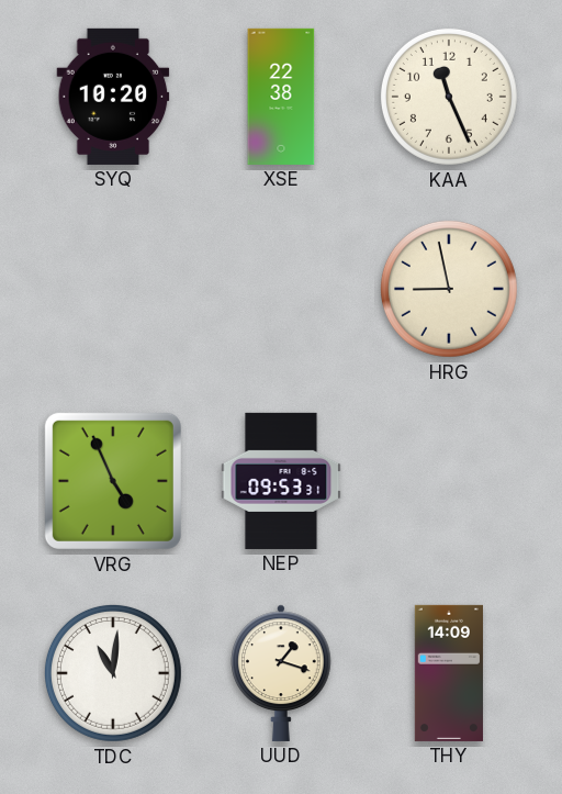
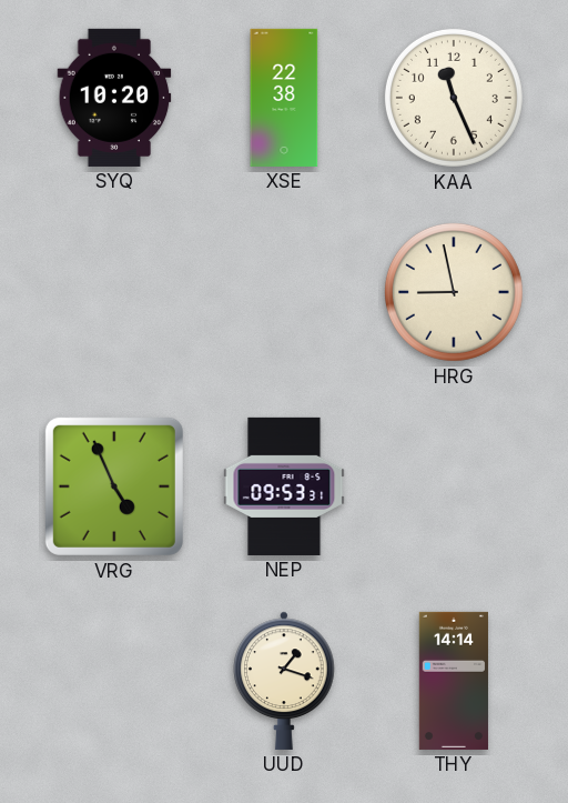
TDC: 11:01 -> none
THY: 14:09 -> 14:14
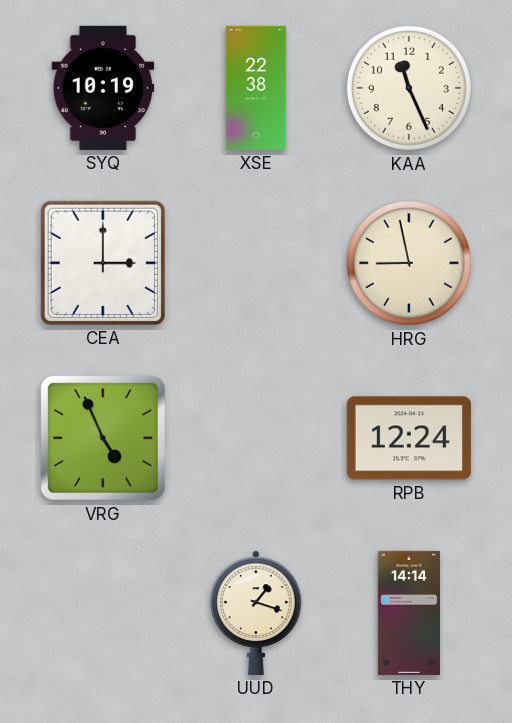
SYQ: 10:20 -> 10:19
CEA: none -> 3:00
NEP: 09:53 -> none
RPB: none -> 12:24
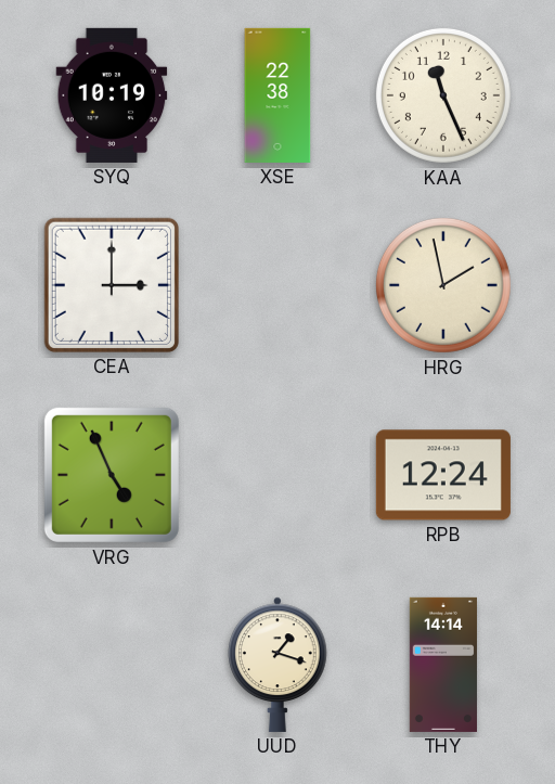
HRG: 8:58 -> 1:58
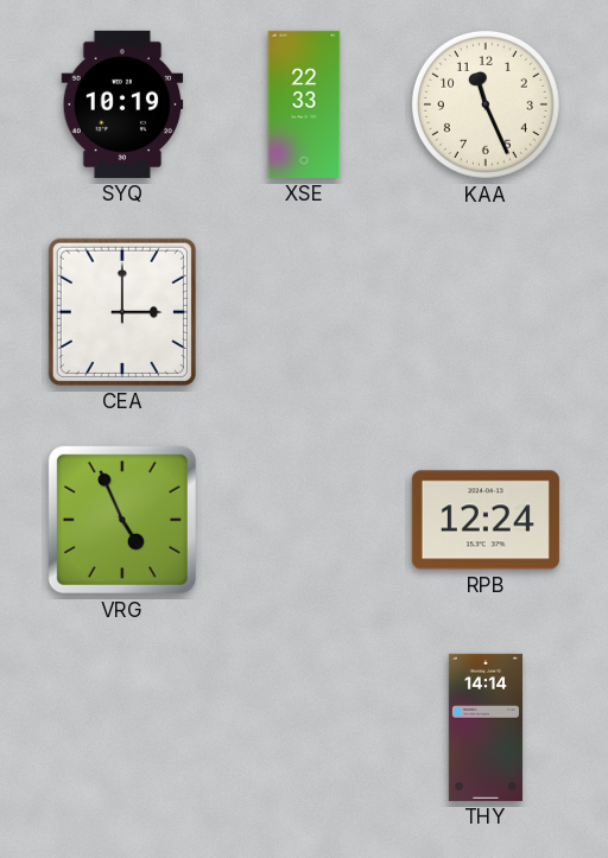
XSE: 22:38 -> 22:33
HRG: 1:58 -> none
UUD: 1:18 -> none
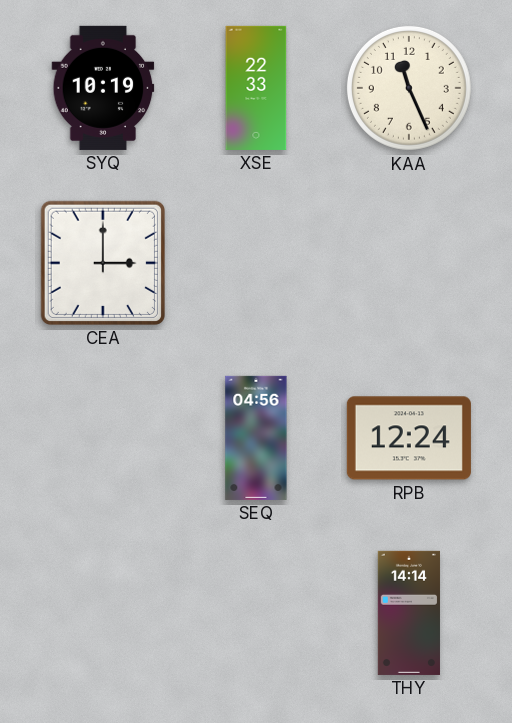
VRG: 4:56 -> none
SEQ: none -> 04:56
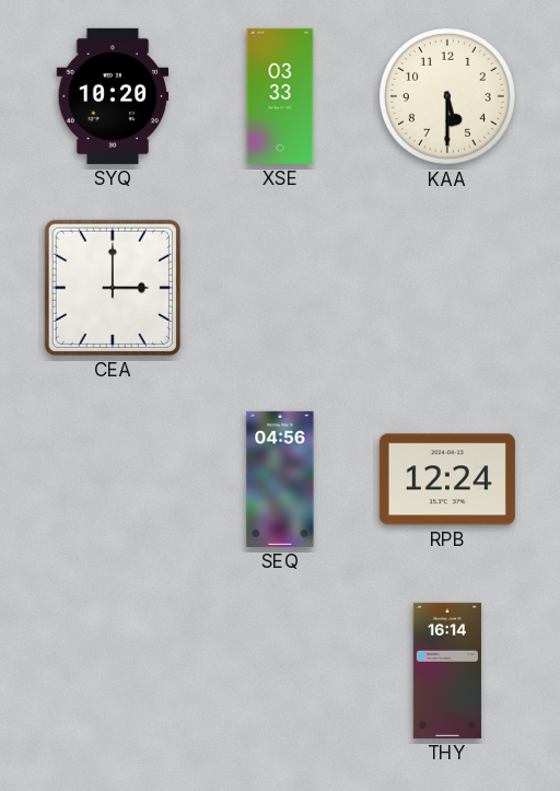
SYQ: 10:19 -> 10:20
XSE: 22:33 -> 03:33
KAA: 11:26 -> 5:30
THY: 14:14 -> 16:14
